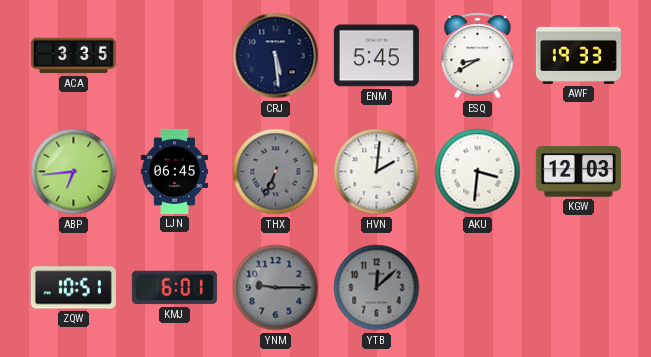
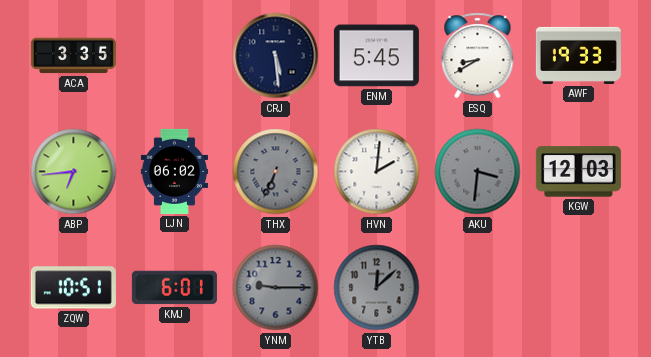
LJN: 06:45 -> 06:02
AKU dial: white -> grey
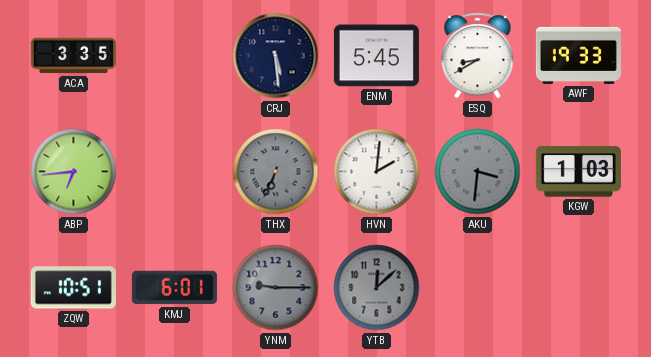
LJN: 06:02 -> none
KGW: 12:03 -> 1:03
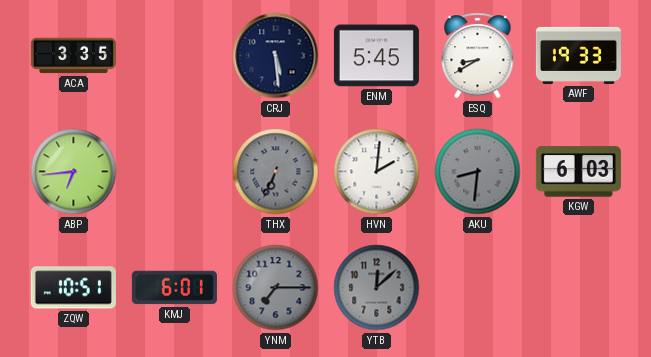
AKU: 3:31 -> 8:31
KGW: 1:03 -> 6:03
YNM: 9:15 -> 7:15
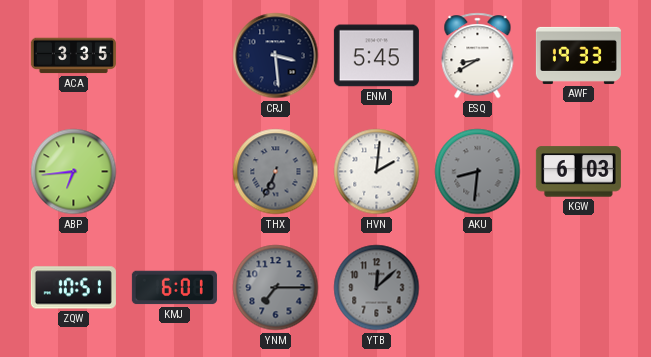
CRJ: 5:29 -> 3:29
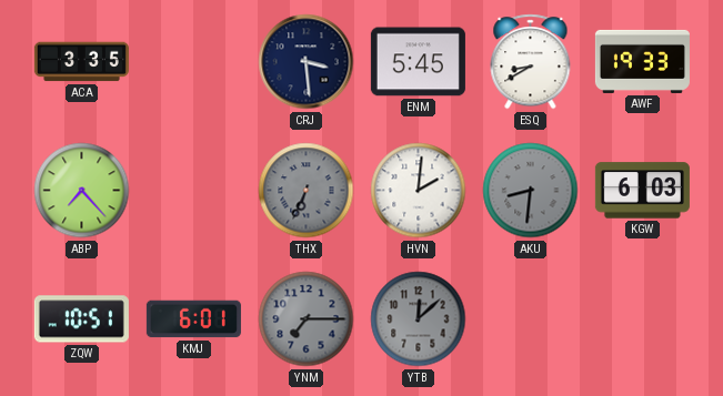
ABP: 6:44 -> 7:23
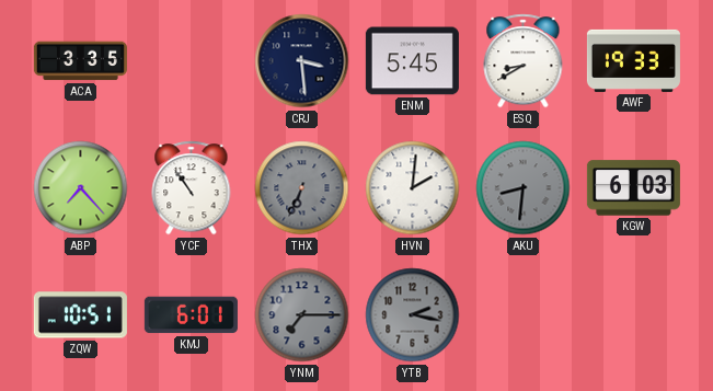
YCF: none -> 10:54
YTB: 12:08 -> 2:17
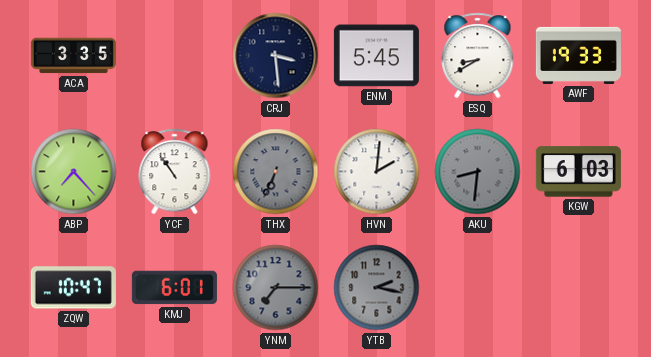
ZQW: 10:51 -> 10:47
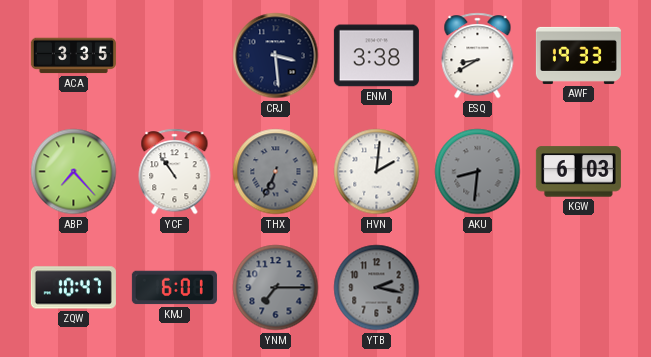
ENM: 5:45 -> 3:38
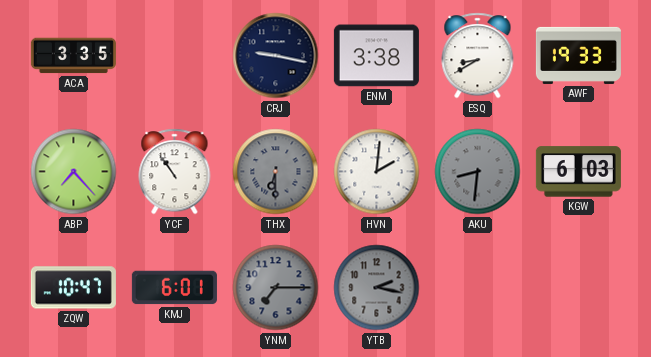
CRJ: 3:29 -> 9:17
THX: 6:34 -> 6:30
